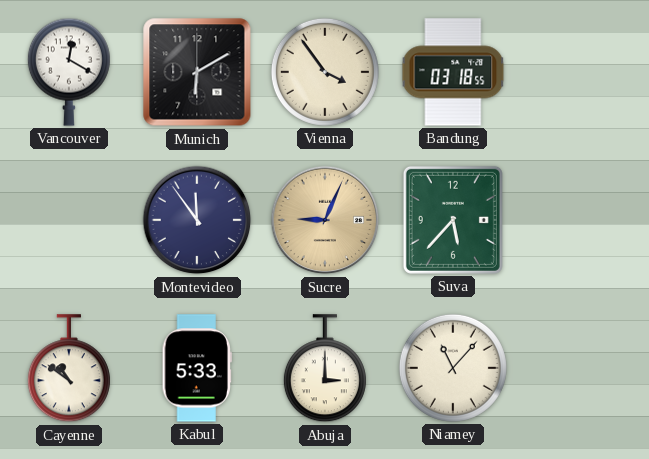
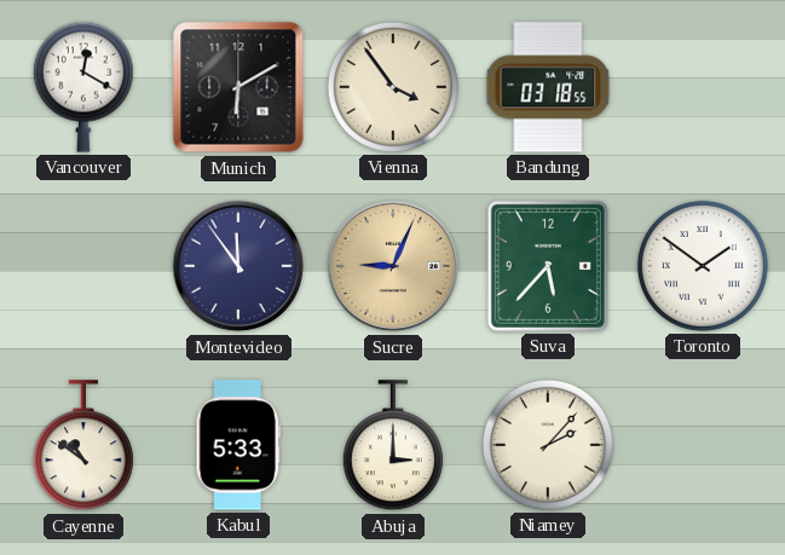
Toronto: none -> 1:51
Niamey: 11:07 -> 2:07
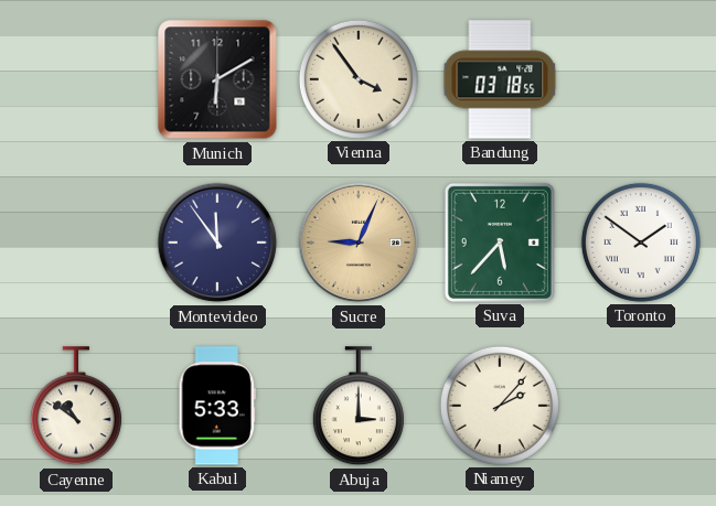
Vancouver: 12:20 -> none
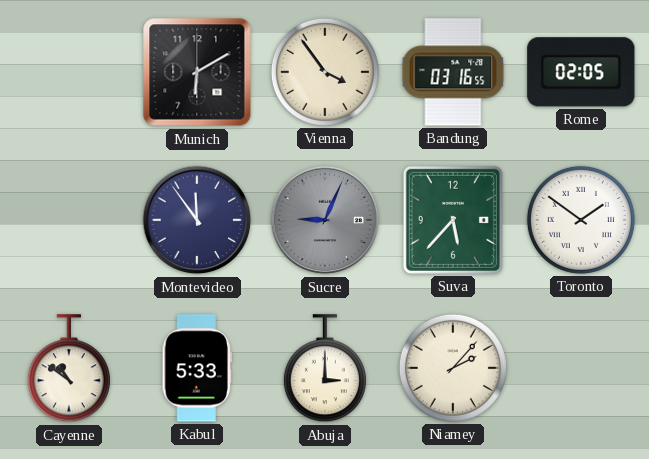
Bandung: 03:18 -> 03:16
Rome: none -> 02:05
Sucre dial: champagne -> grey
